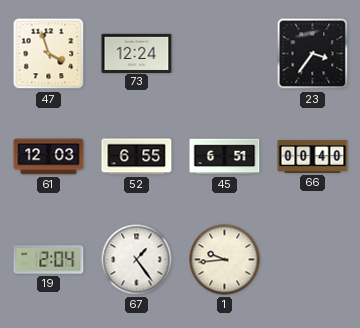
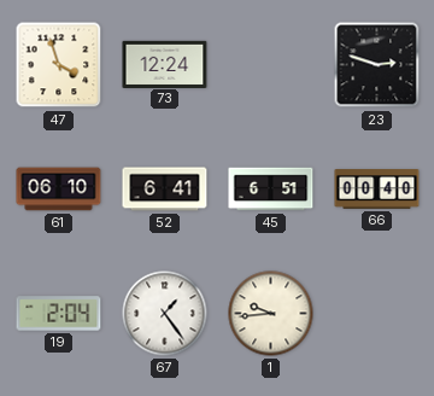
23: 3:36 -> 2:48
61: 12:03 -> 06:10
52: 6:55 -> 6:41
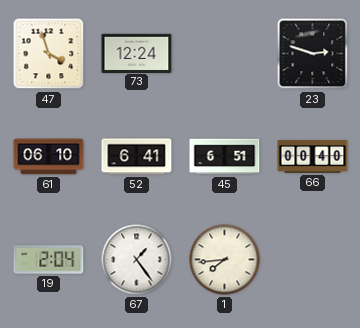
1: 9:44 -> 7:44
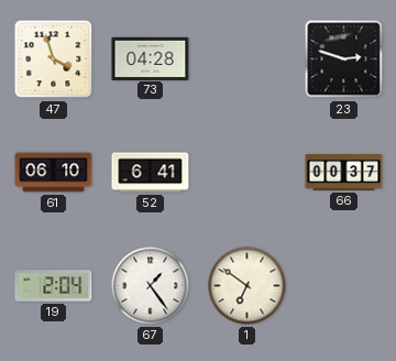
73: 12:24 -> 04:28
45: 6:51 -> none
66: 00:40 -> 00:37
1: 7:44 -> 6:51
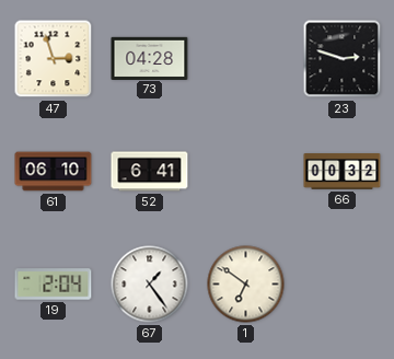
47: 3:57 -> 2:57
66: 00:37 -> 00:32
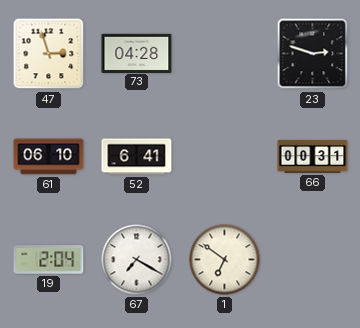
66: 00:32 -> 00:31
67: 1:24 -> 7:20
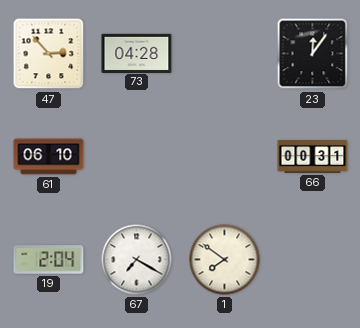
47: 2:57 -> 2:53
23: 2:48 -> 12:06
52: 6:41 -> none
1: 6:51 -> 7:51
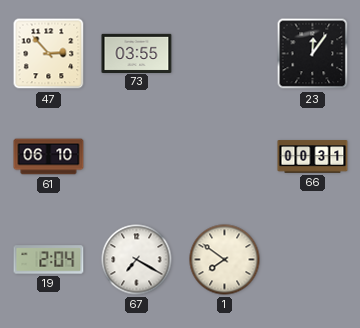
73: 04:28 -> 03:55
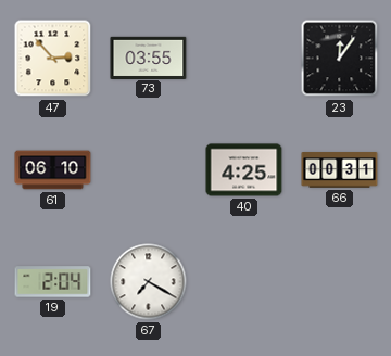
40: none -> 4:25
1: 7:51 -> none
